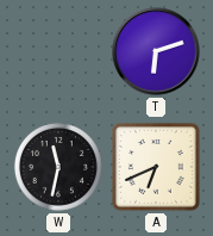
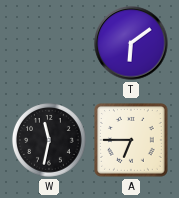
T: 6:12 -> 6:09
A: 6:41 -> 6:45
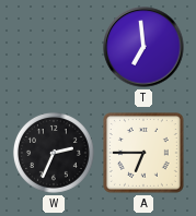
T: 6:09 -> 6:59
W: 11:32 -> 2:34
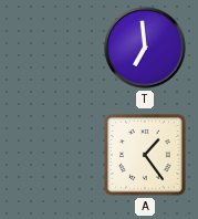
W: 2:34 -> none
A: 6:45 -> 1:24
